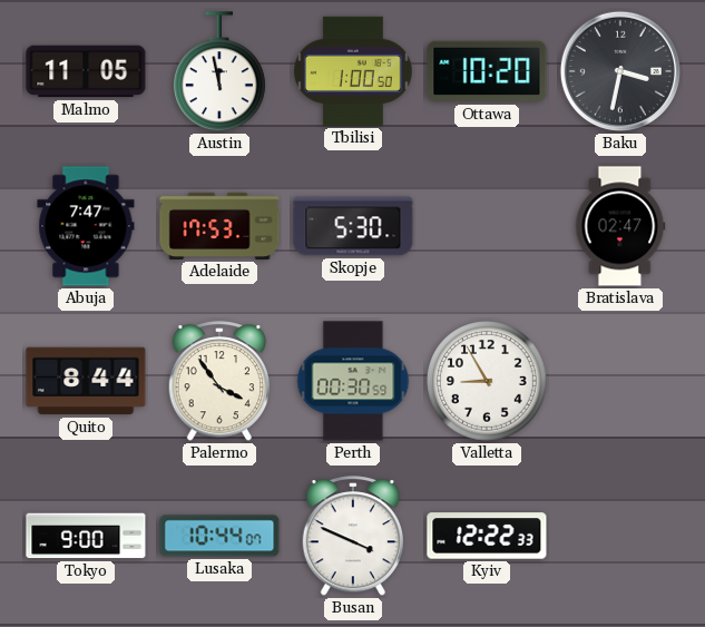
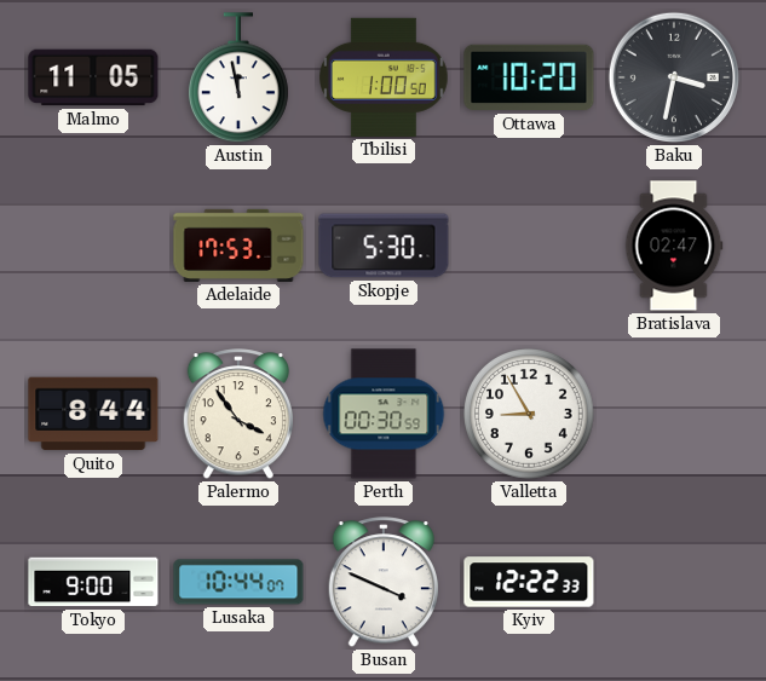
Abuja: 7:47 -> none
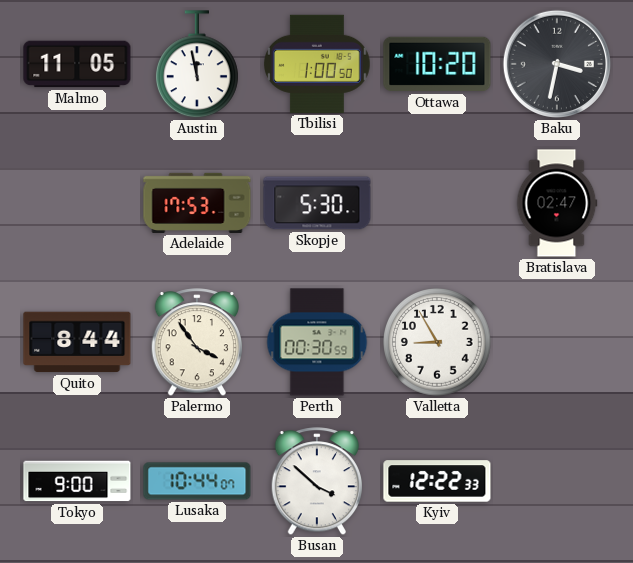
Busan: 3:49 -> 3:52
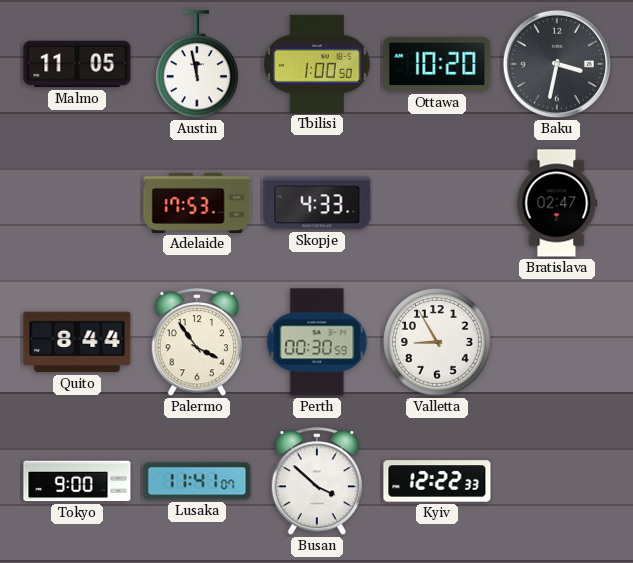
Skopje: 5:30 -> 4:33
Lusaka: 10:44 -> 11:41
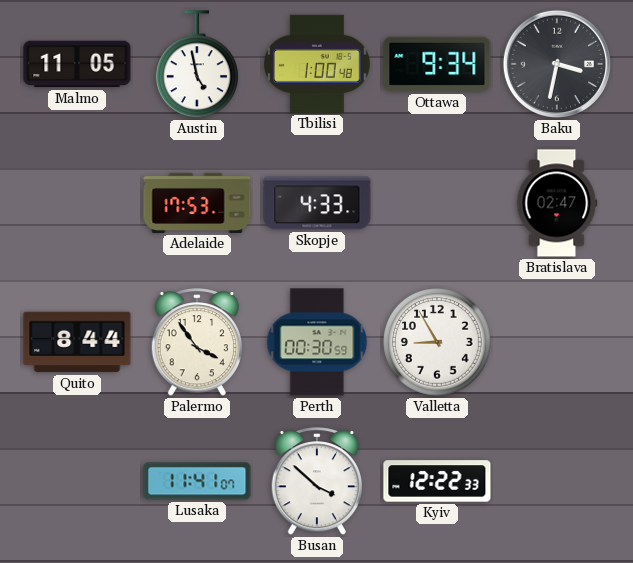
Austin: 11:58 -> 4:58
Tbilisi: 1:00:50 -> 1:00:48
Ottawa: 10:20 -> 9:34
Tokyo: 9:00 -> none
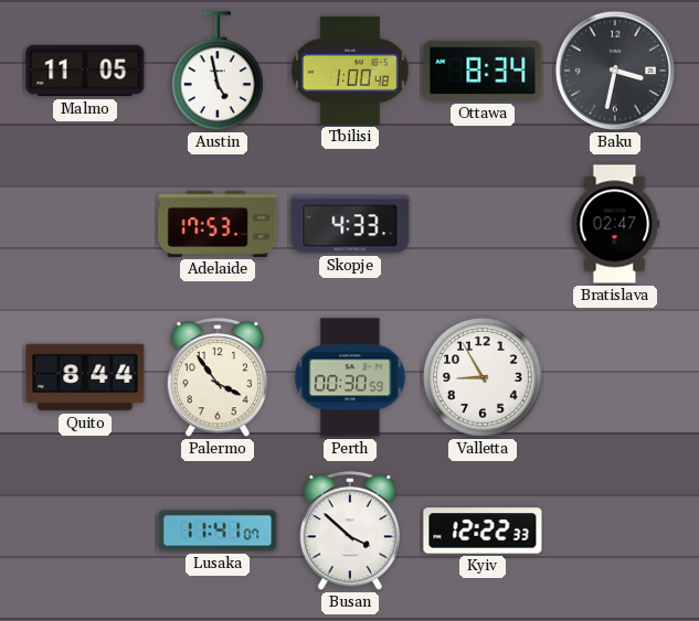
Ottawa: 9:34 -> 8:34
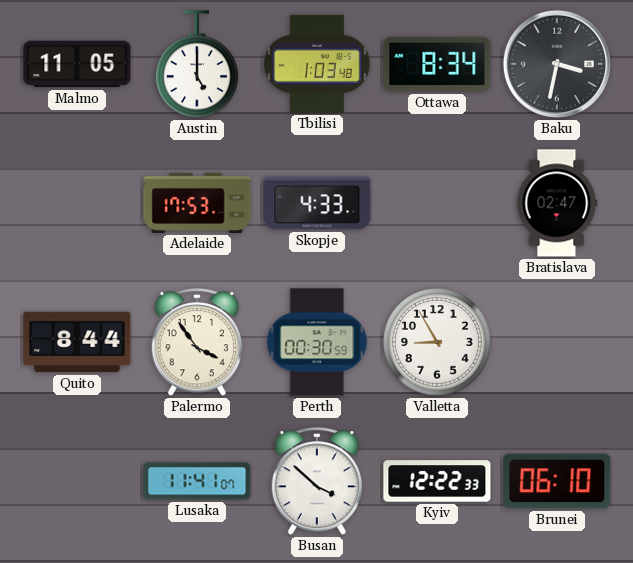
Austin: 4:58 -> 5:00
Tbilisi: 1:00 -> 1:03
Brunei: none -> 06:10
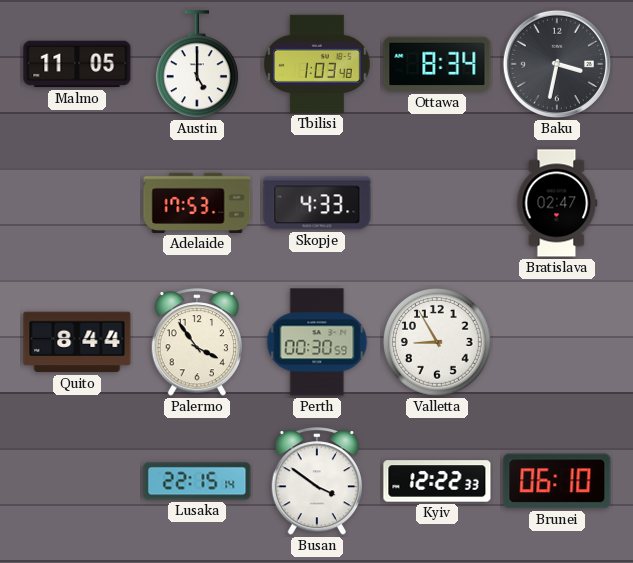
Lusaka: 11:41 -> 22:15
Busan: 3:52 -> 3:51
